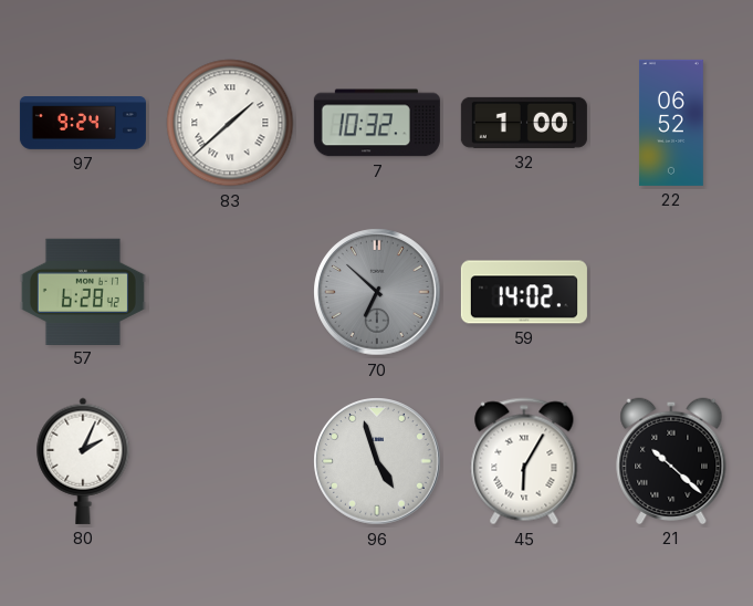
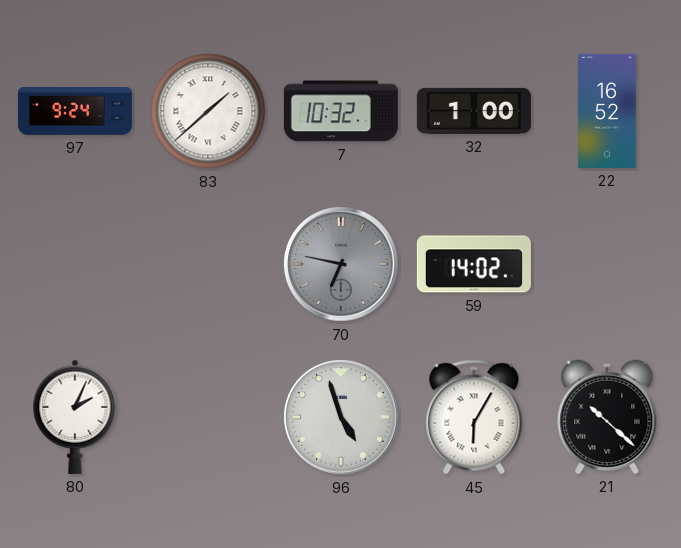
22: 06:52 -> 16:52
57: 6:28 -> none
70: 6:52 -> 6:47
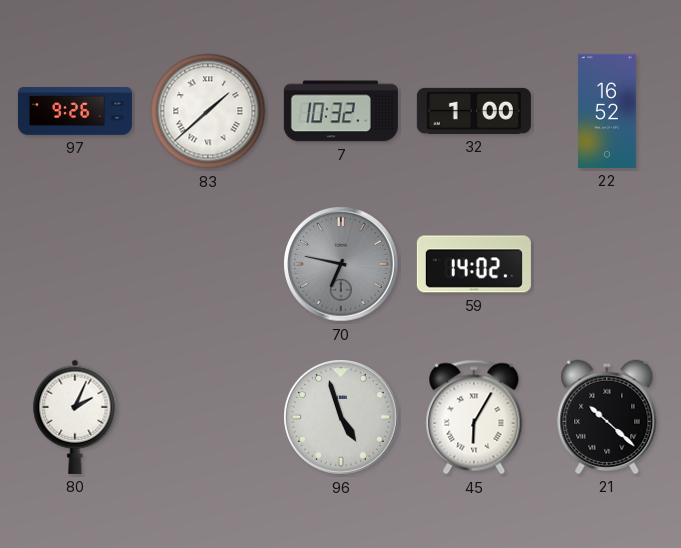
97: 9:24 -> 9:26
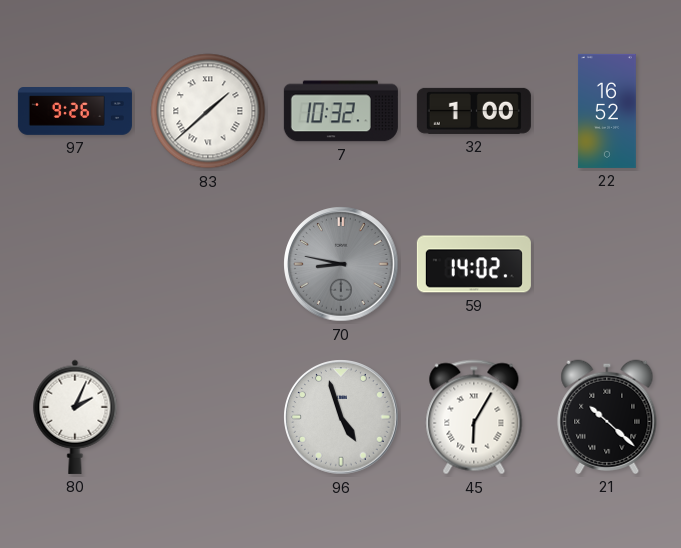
70: 6:47 -> 8:47
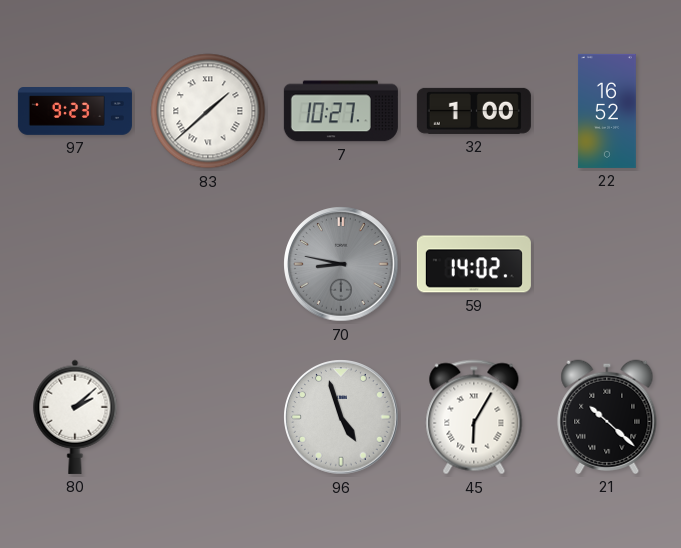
97: 9:26 -> 9:23
7: 10:32 -> 10:27
80: 2:04 -> 2:08
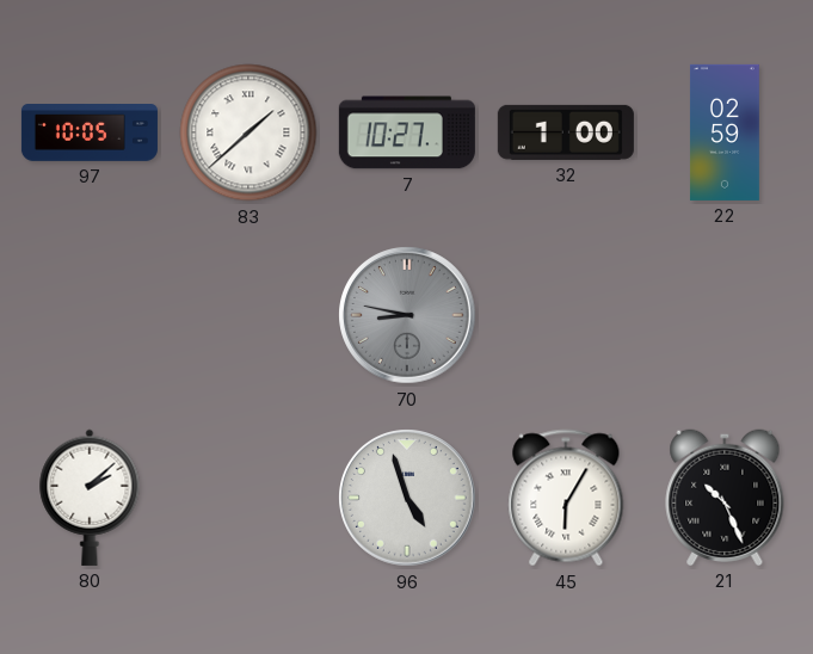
97: 9:23 -> 10:05
22: 16:52 -> 02:59
59: 14:02 -> none
21: 10:22 -> 10:26
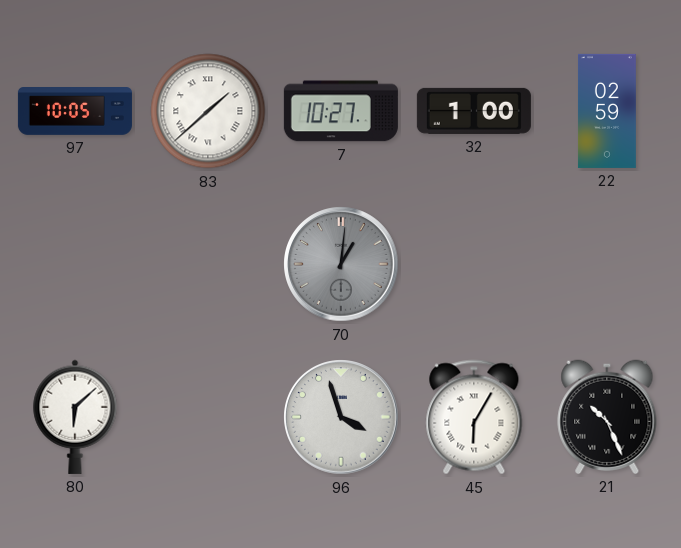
70: 8:47 -> 1:01
80: 2:08 -> 6:08
96: 4:57 -> 3:57
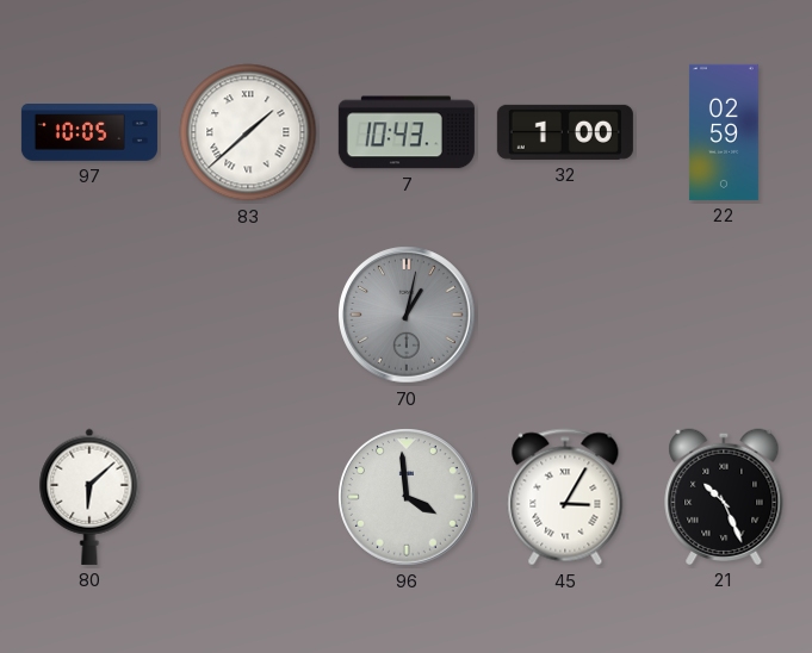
7: 10:27 -> 10:43
70: 1:01 -> 1:02
96: 3:57 -> 3:59
45: 6:05 -> 3:05
